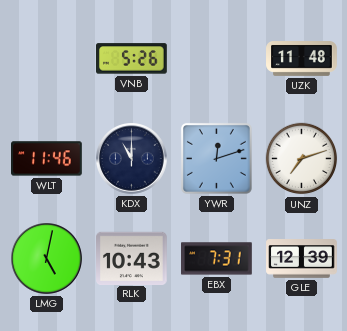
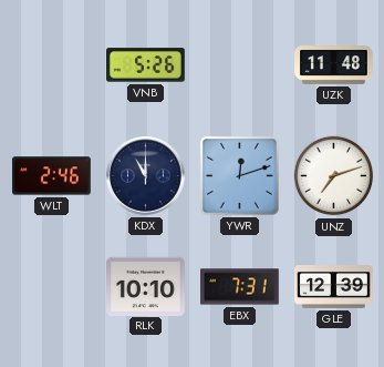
WLT: 11:46 -> 2:46
LMG: 5:02 -> none
RLK: 10:43 -> 10:10
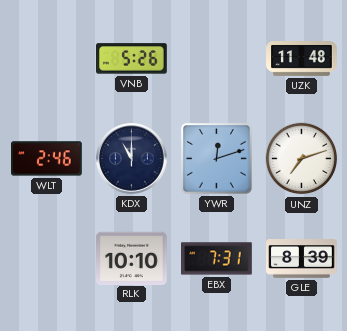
GLE: 12:39 -> 8:39
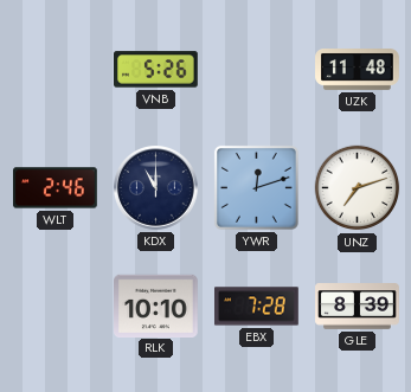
EBX: 7:31 -> 7:28
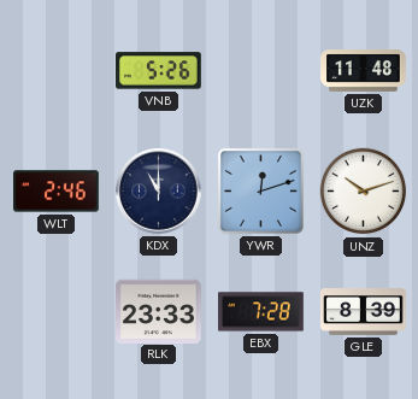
UNZ: 7:12 -> 10:12
RLK: 10:10 -> 23:33
